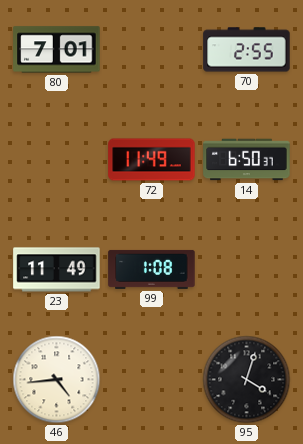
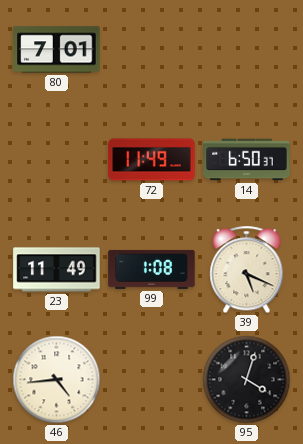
70: 2:55 -> none
39: none -> 5:19
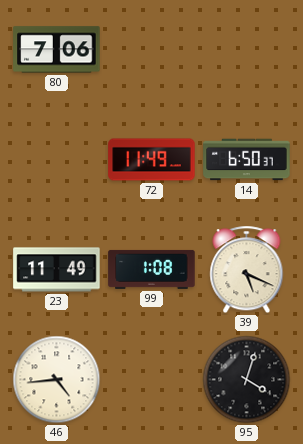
80: 7:01 -> 7:06
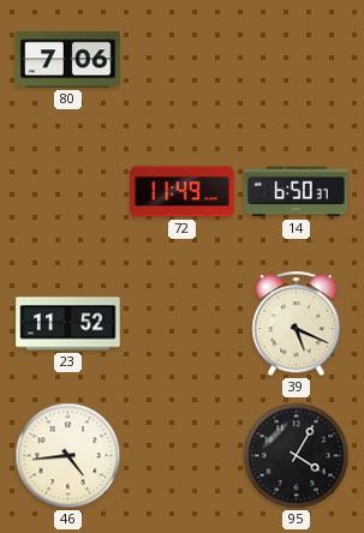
23: 11:49 -> 11:52
99: 1:08 -> none
95: 4:03 -> 4:05
